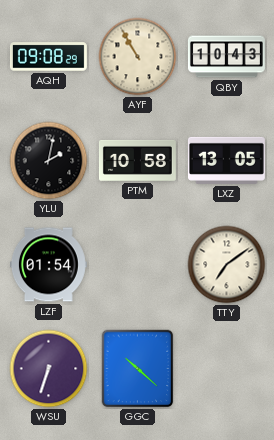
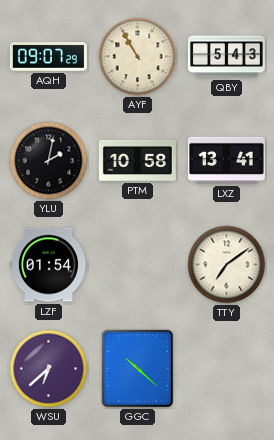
AQH: 09:08 -> 09:07
QBY: 10:43 -> 5:43
LXZ: 13:05 -> 13:41
WSU: 6:33 -> 6:38
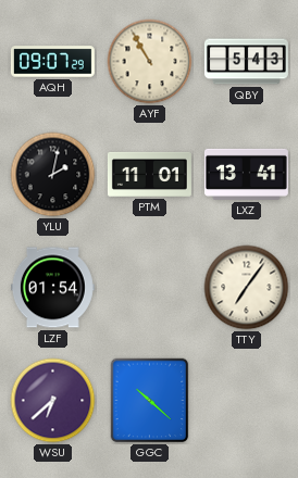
PTM: 10:58 -> 11:01
TTY: 7:09 -> 7:06
